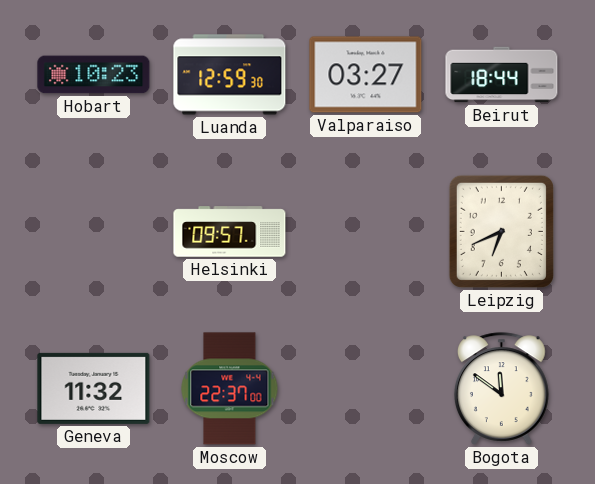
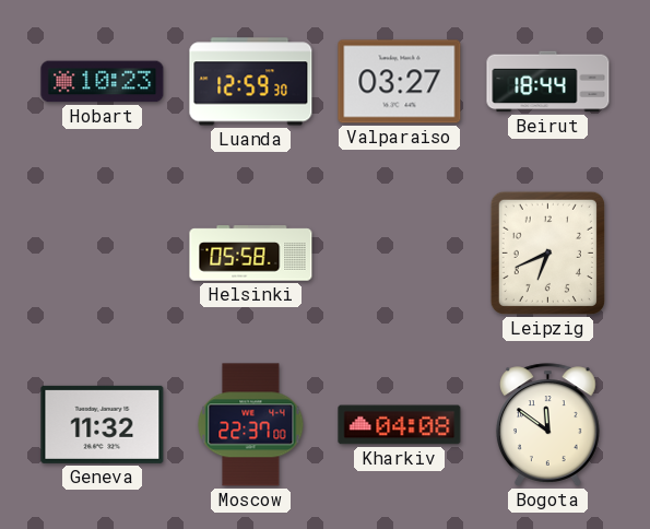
Helsinki: 09:57 -> 05:58
Kharkiv: none -> 04:08
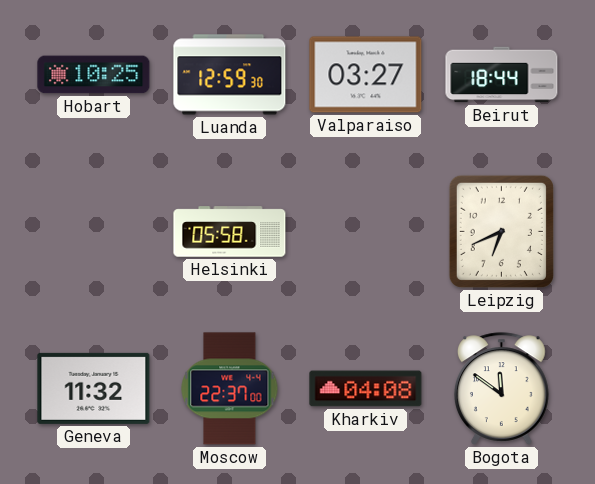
Hobart: 10:23 -> 10:25
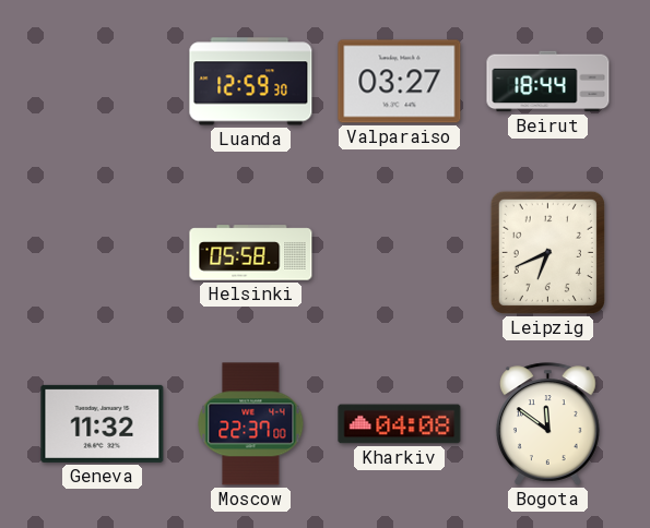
Hobart: 10:25 -> none
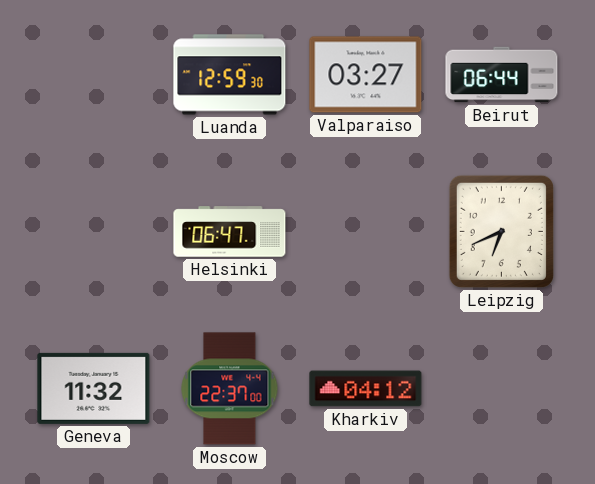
Beirut: 18:44 -> 06:44
Helsinki: 05:58 -> 06:47
Kharkiv: 04:08 -> 04:12
Bogota: 11:51 -> none
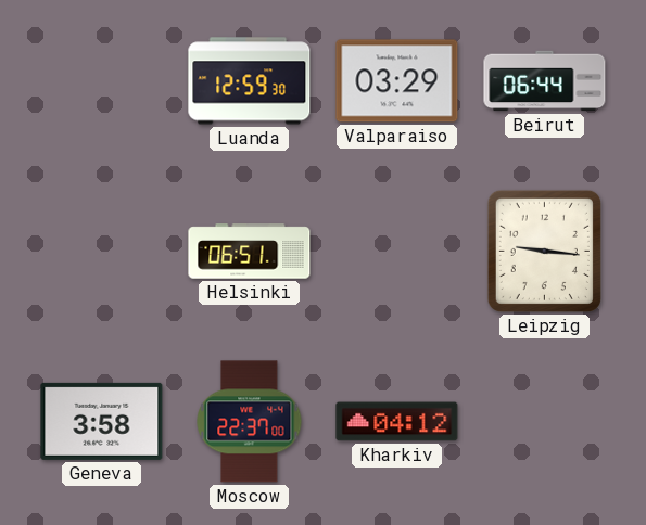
Valparaiso: 03:27 -> 03:29
Helsinki: 06:47 -> 06:51
Leipzig: 6:41 -> 9:16
Geneva: 11:32 -> 3:58
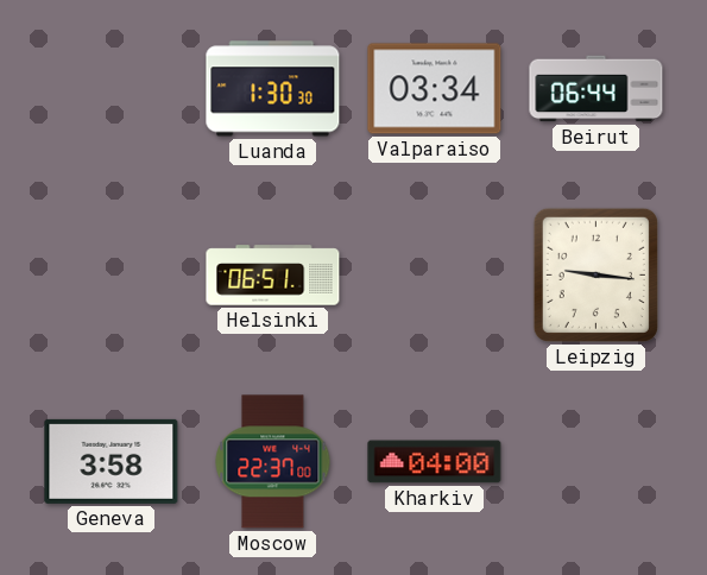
Luanda: 12:59 -> 1:30
Valparaiso: 03:29 -> 03:34
Kharkiv: 04:12 -> 04:00
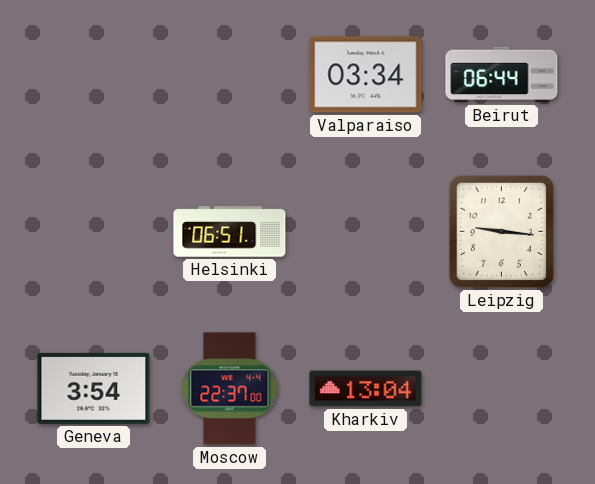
Luanda: 1:30 -> none
Geneva: 3:58 -> 3:54
Kharkiv: 04:00 -> 13:04
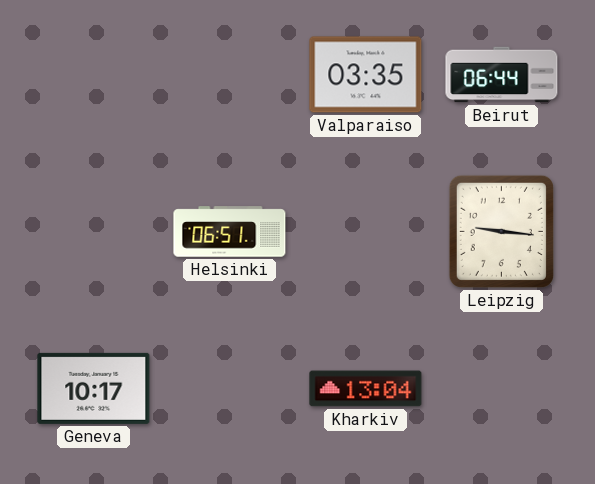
Valparaiso: 03:34 -> 03:35
Geneva: 3:54 -> 10:17
Moscow: 22:37 -> none
